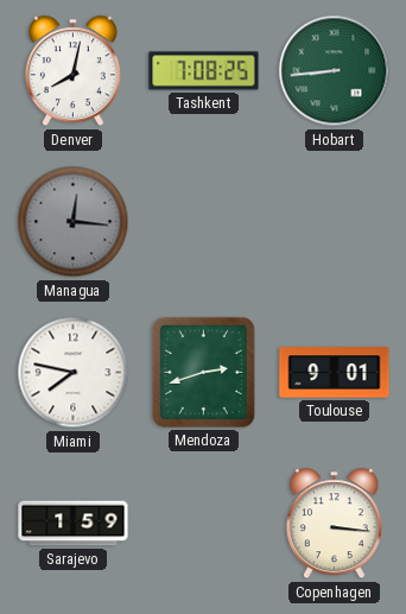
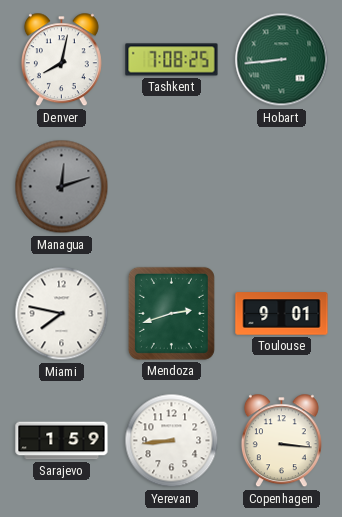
Managua: 12:16 -> 12:12
Yerevan: none -> 8:44
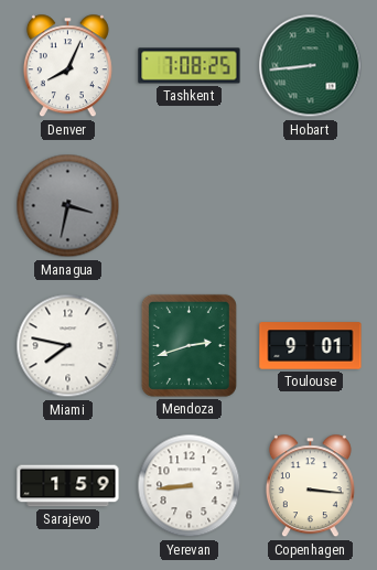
Denver: 8:02 -> 8:04
Managua: 12:12 -> 3:32
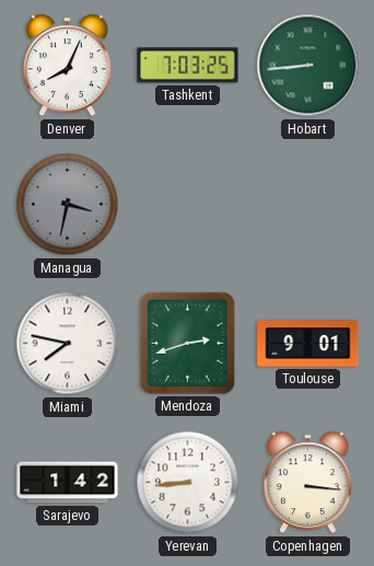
Tashkent: 7:08 -> 7:03
Sarajevo: 1:59 -> 1:42
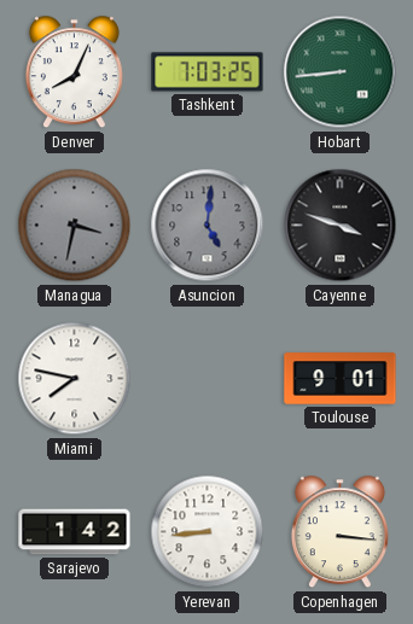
Asuncion: none -> 5:01
Cayenne: none -> 3:48
Mendoza: 2:42 -> none
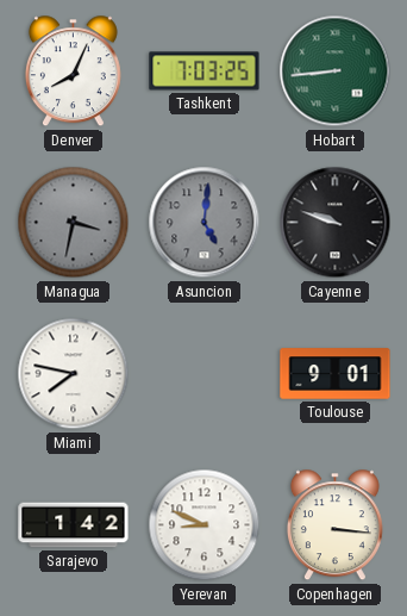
Cayenne: 3:48 -> 9:48
Yerevan: 8:44 -> 8:49
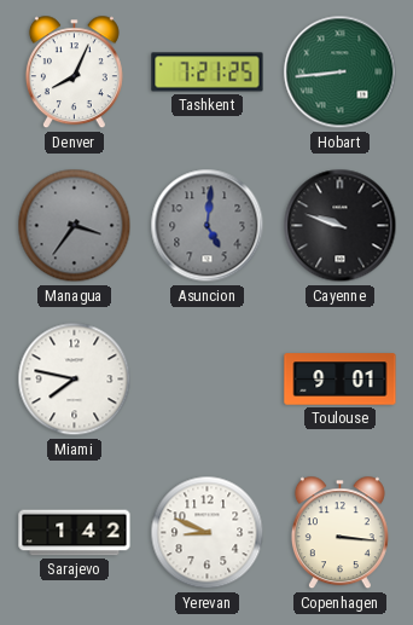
Tashkent: 7:03 -> 7:21
Managua: 3:32 -> 3:36
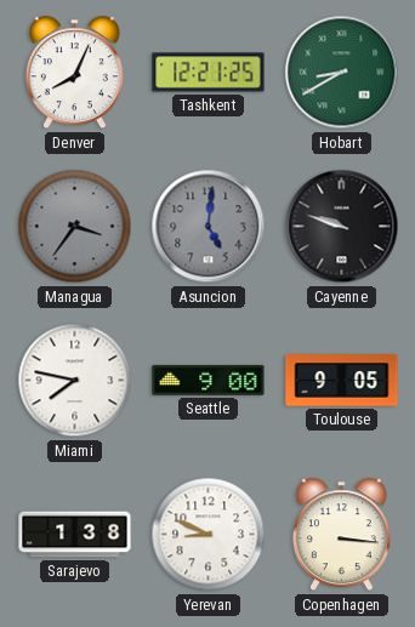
Tashkent: 7:21 -> 12:21
Hobart: 8:44 -> 8:40
Seattle: none -> 9:00
Toulouse: 9:01 -> 9:05
Sarajevo: 1:42 -> 1:38
